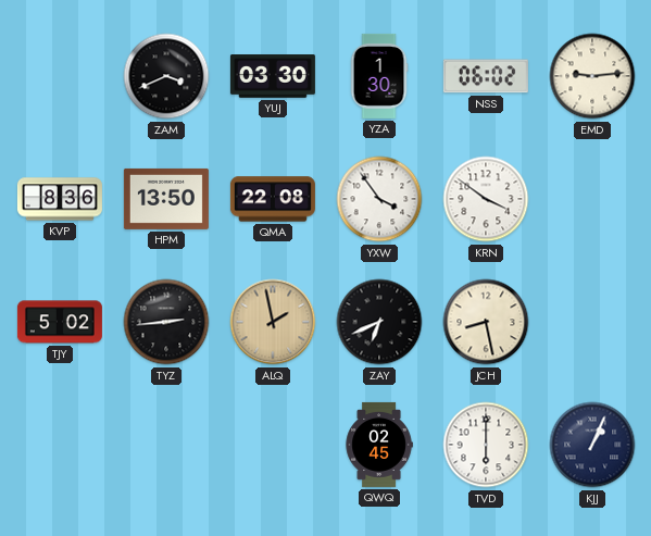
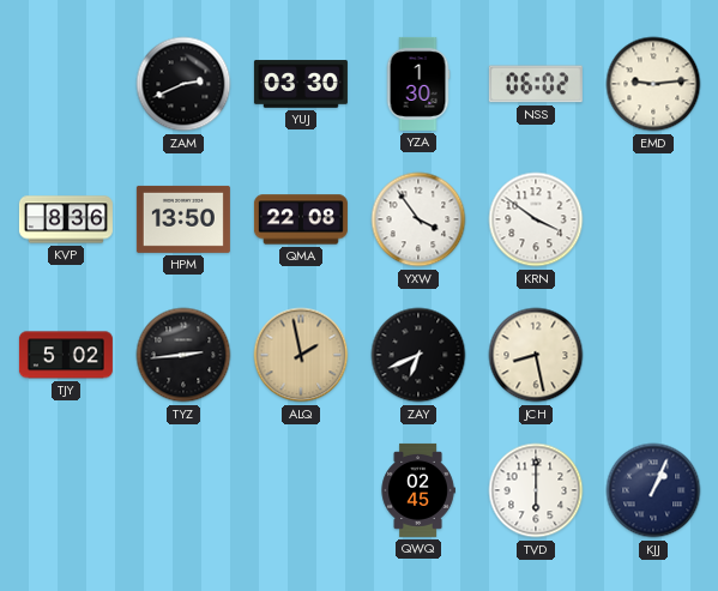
ZAM: 3:41 -> 2:41
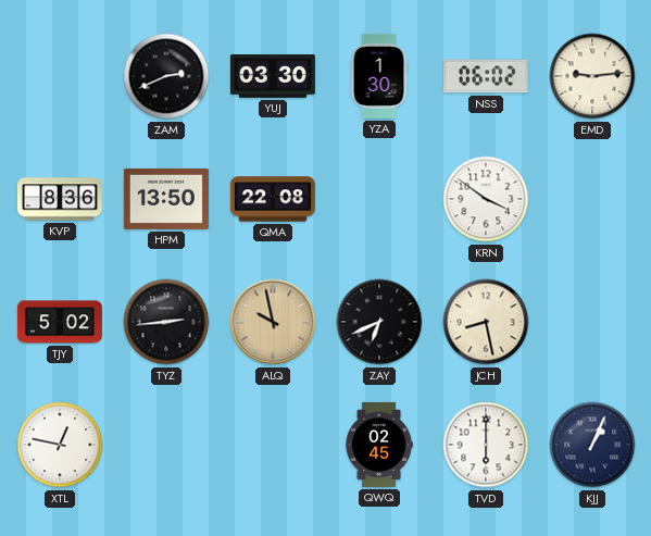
YXW: 3:54 -> none
ALQ: 1:58 -> 9:58
XTL: none -> 12:47
